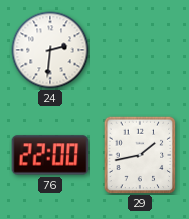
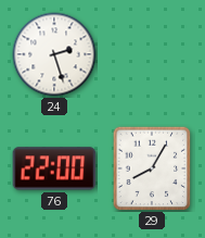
24: 2:31 -> 2:27
29: 1:43 -> 8:05
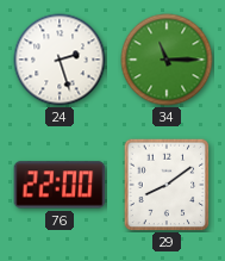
34: none -> 11:15
29: 8:05 -> 8:09
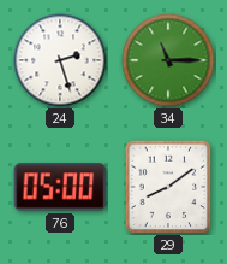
76: 22:00 -> 05:00
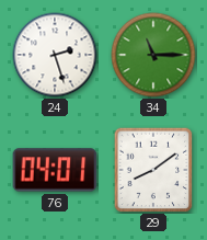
76: 05:00 -> 04:01
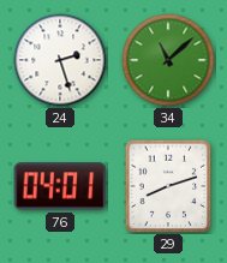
34: 11:15 -> 11:08
29: 8:09 -> 8:12
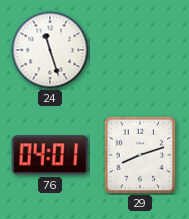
24: 2:27 -> 11:27
34: 11:08 -> none
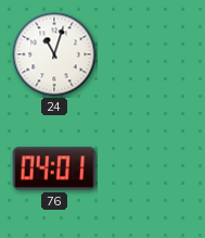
24: 11:27 -> 11:03
29: 8:12 -> none
